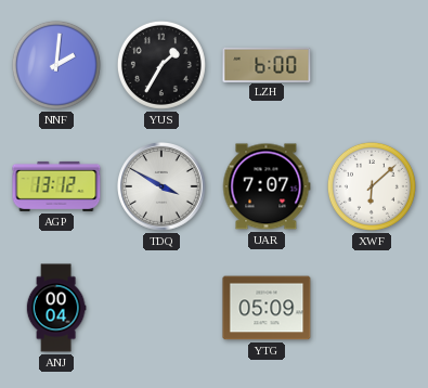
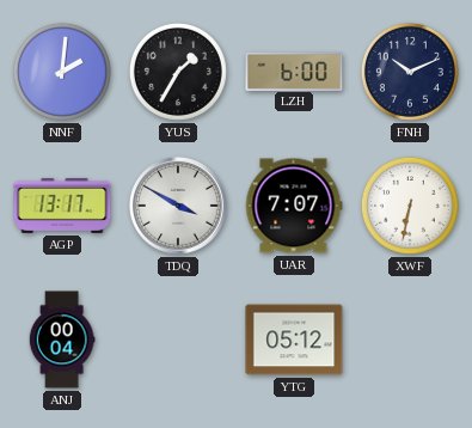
FNH: none -> 10:11
AGP: 13:12 -> 13:17
XWF: 6:08 -> 6:32
YTG: 05:09 -> 05:12
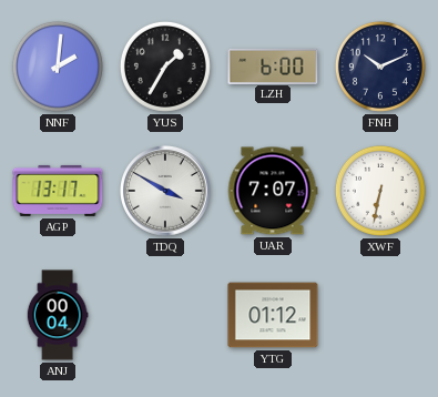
YTG: 05:12 -> 01:12
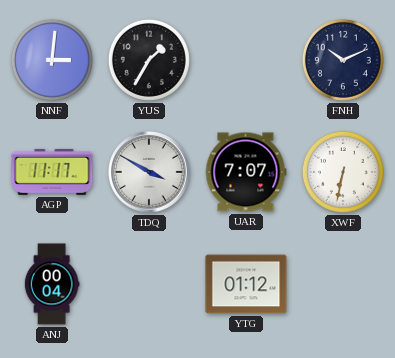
NNF: 2:01 -> 3:01
LZH: 6:00 -> none
AGP: 13:17 -> 11:17
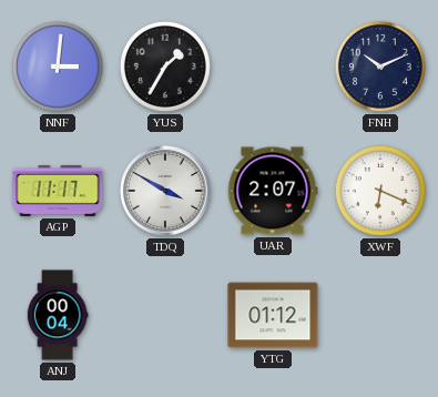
UAR: 7:07 -> 2:07
XWF: 6:32 -> 6:19
